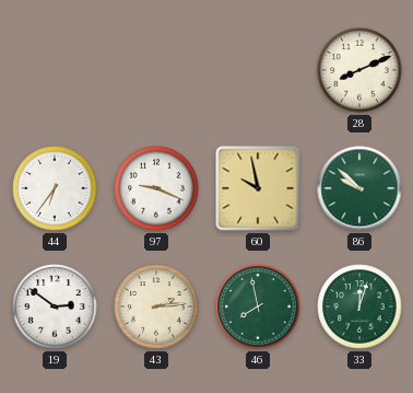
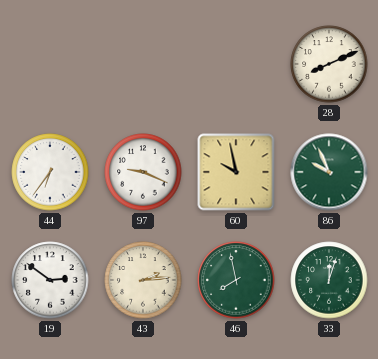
86: 9:52 -> 9:56
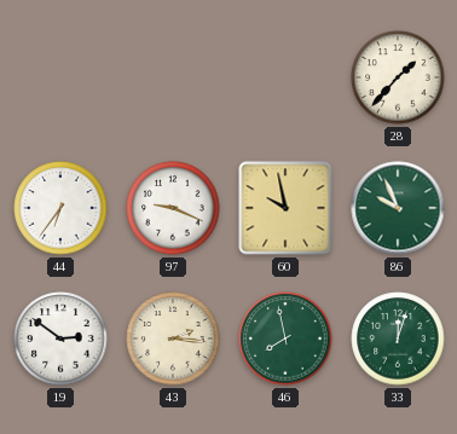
28: 8:11 -> 1:37
43: 2:14 -> 2:16
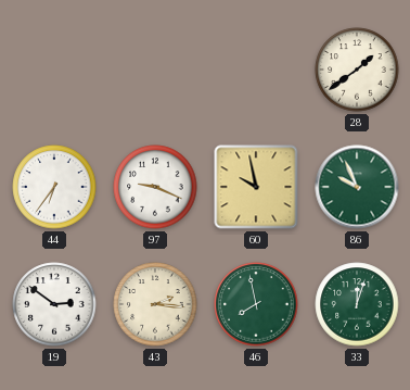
28: 1:37 -> 1:39
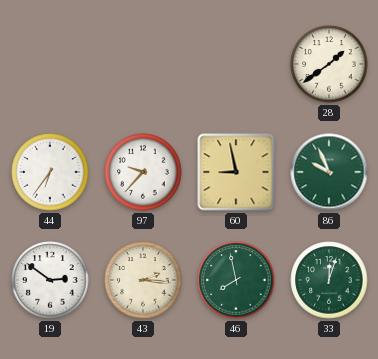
97: 9:19 -> 9:37
60: 9:58 -> 8:58
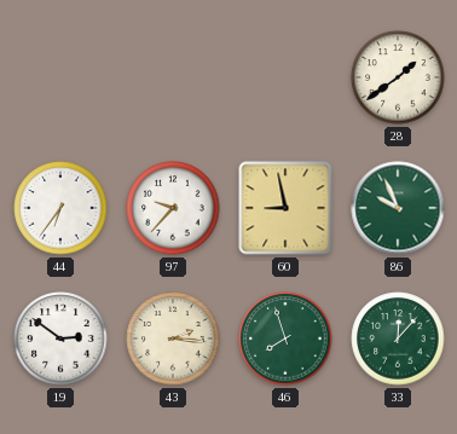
46: 7:58 -> 7:57
33: 12:03 -> 12:07
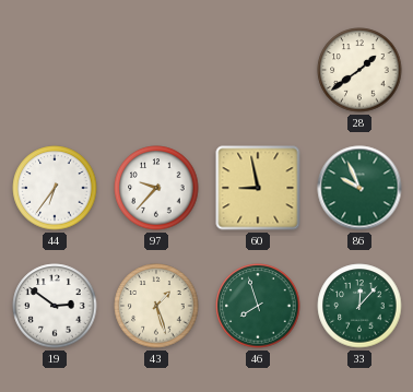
43: 2:16 -> 1:27
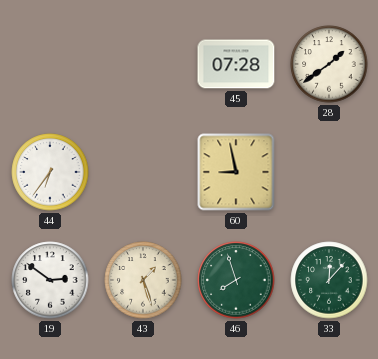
45: none -> 07:28
97: 9:37 -> none
86: 9:56 -> none
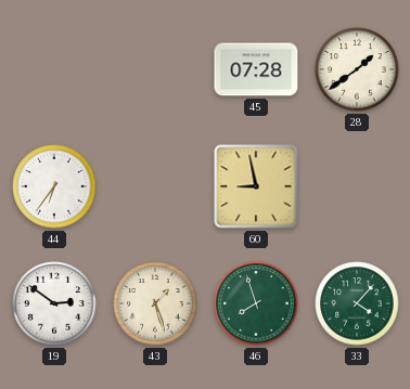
33: 12:07 -> 4:07
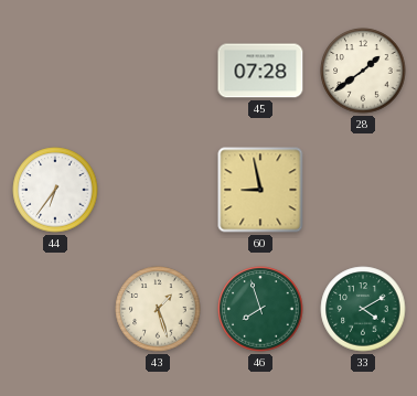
19: 2:51 -> none
33: 4:07 -> 4:10
